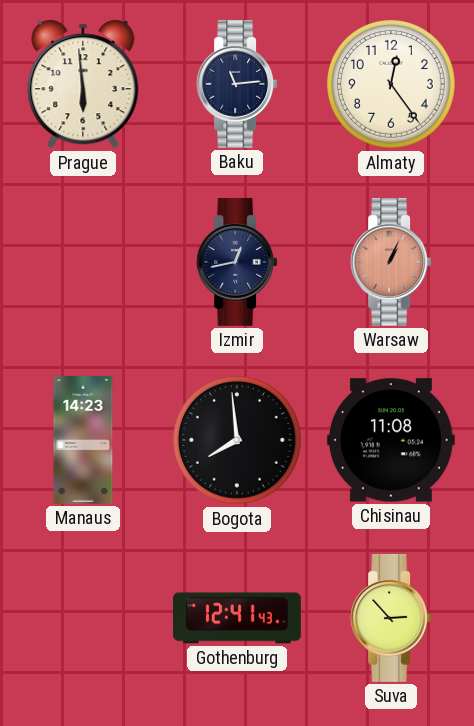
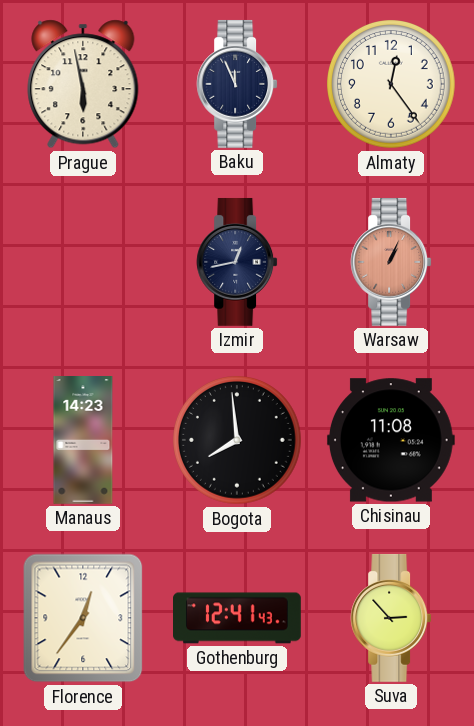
Prague: 5:59 -> 5:58
Baku: 11:14 -> 11:56
Florence: none -> 12:36
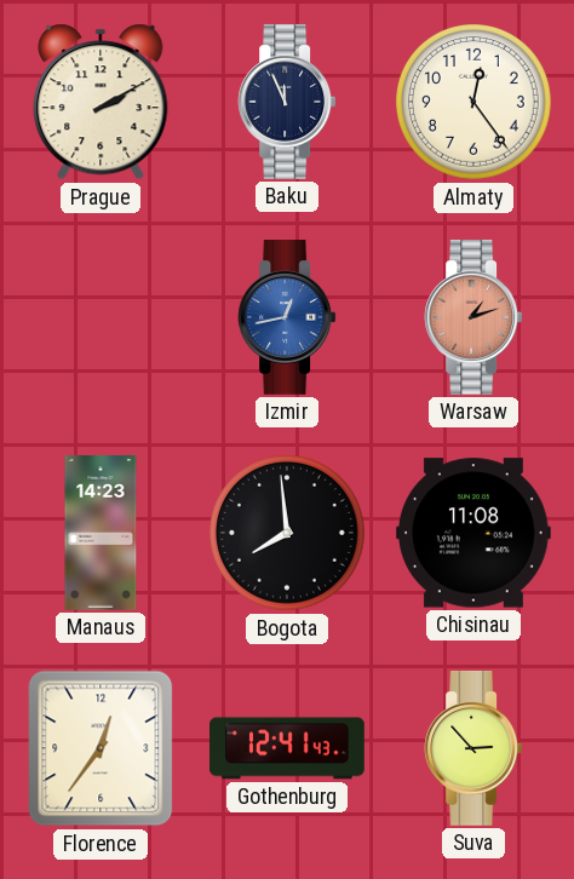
Prague: 5:58 -> 2:10
Izmir dial: navy -> blue
Warsaw: 1:04 -> 1:12
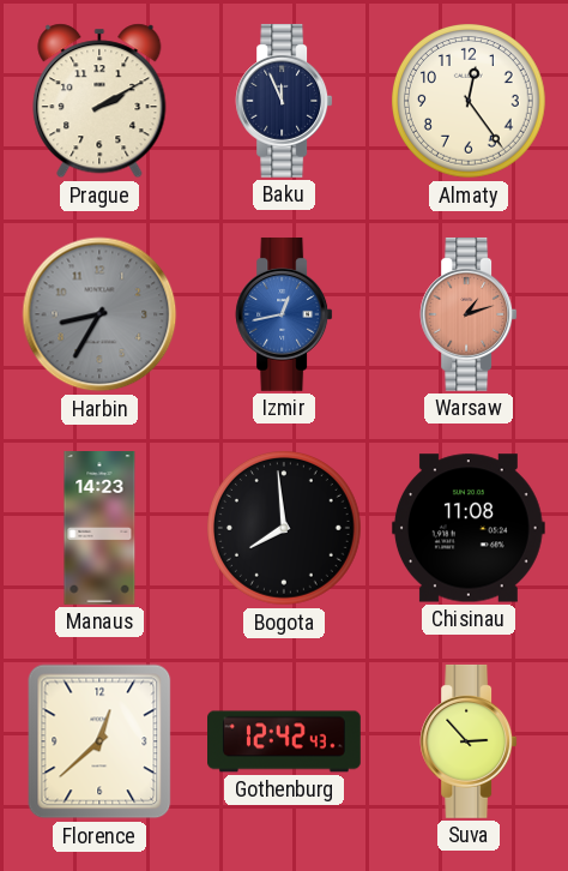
Harbin: none -> 8:35
Florence: 12:36 -> 12:38
Gothenburg: 12:41 -> 12:42
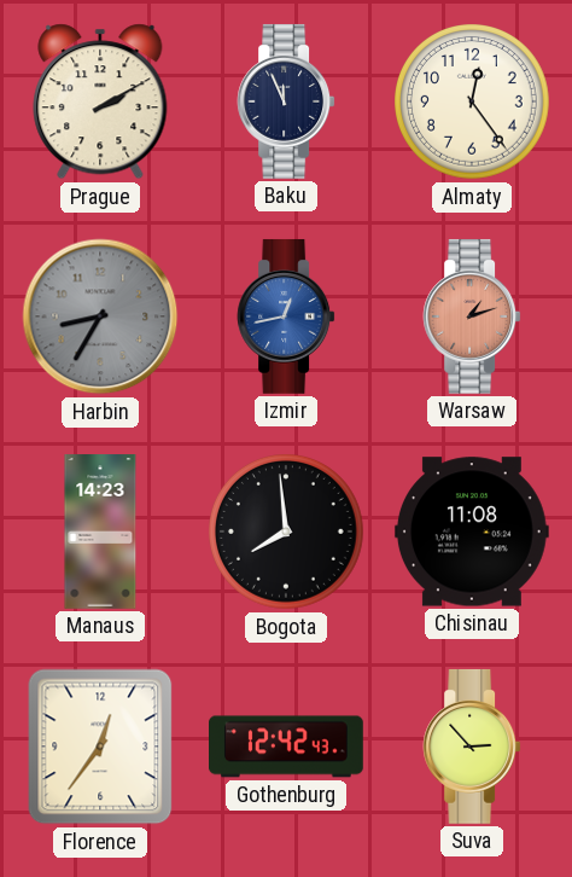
Florence: 12:38 -> 12:36
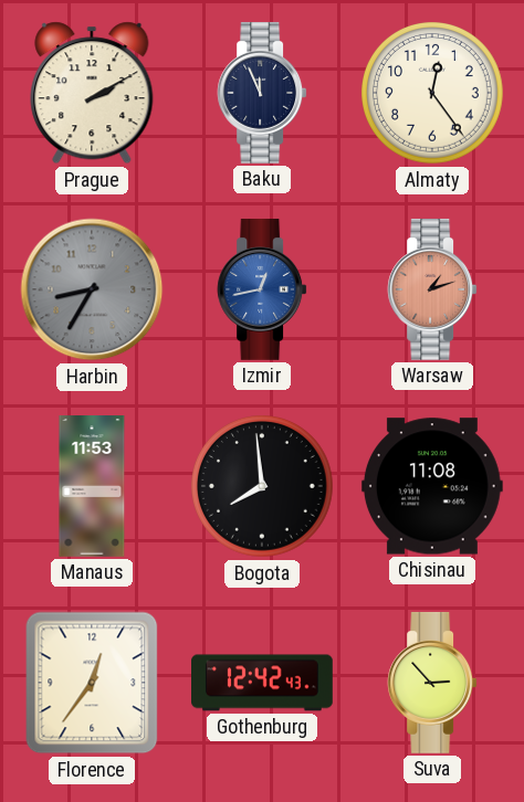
Manaus: 14:23 -> 11:53
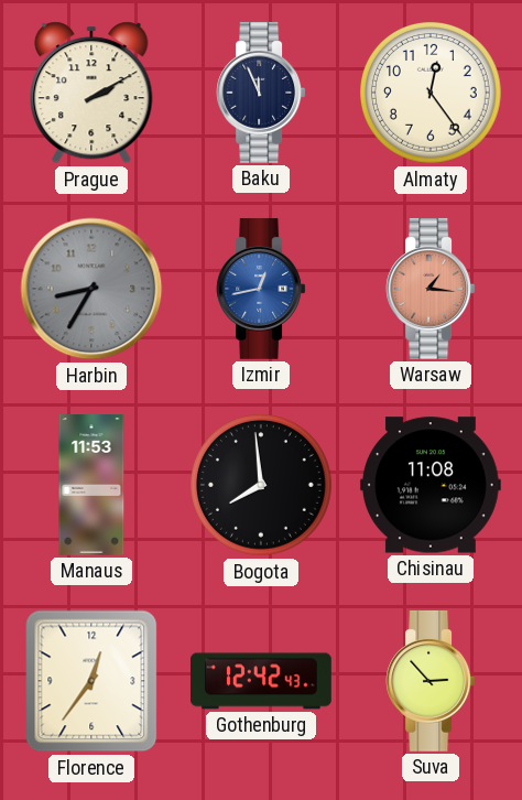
Warsaw: 1:12 -> 1:16
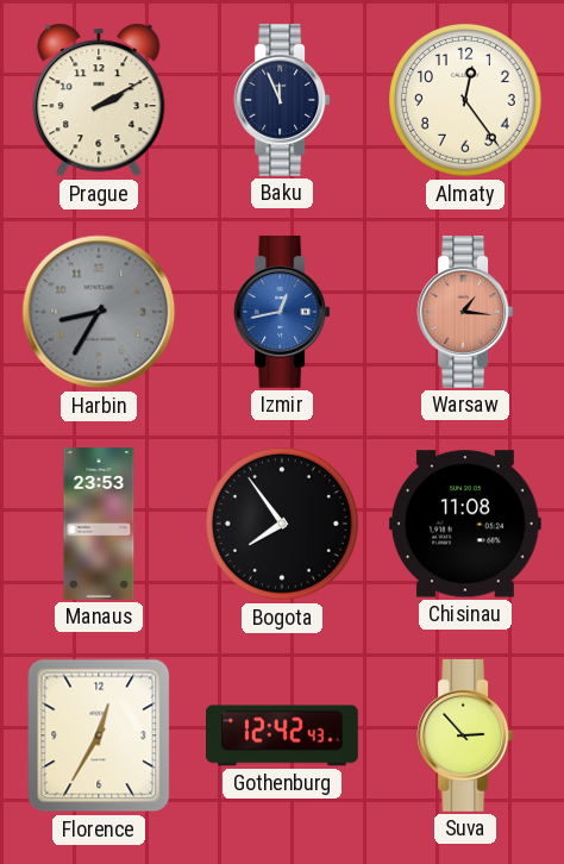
Manaus: 11:53 -> 23:53
Bogota: 7:59 -> 7:54
Florence: 12:36 -> 12:35
